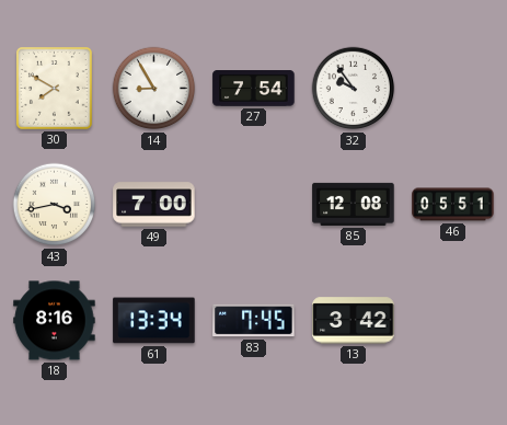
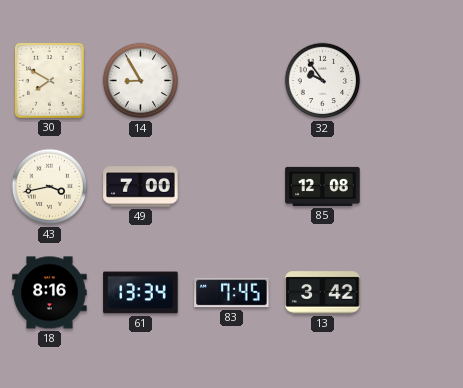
27: 7:54 -> none
46: 05:51 -> none
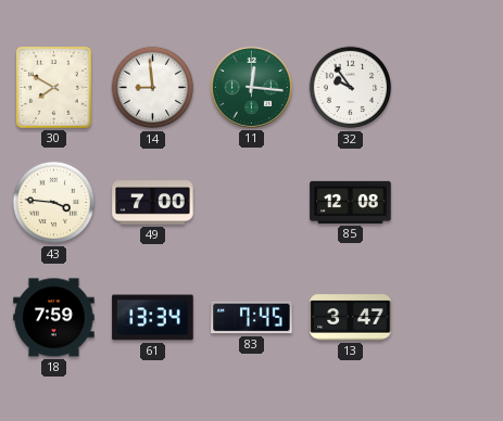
14: 8:55 -> 8:59
11: none -> 12:16
43: 3:43 -> 3:46
18: 8:16 -> 7:59
13: 3:42 -> 3:47
